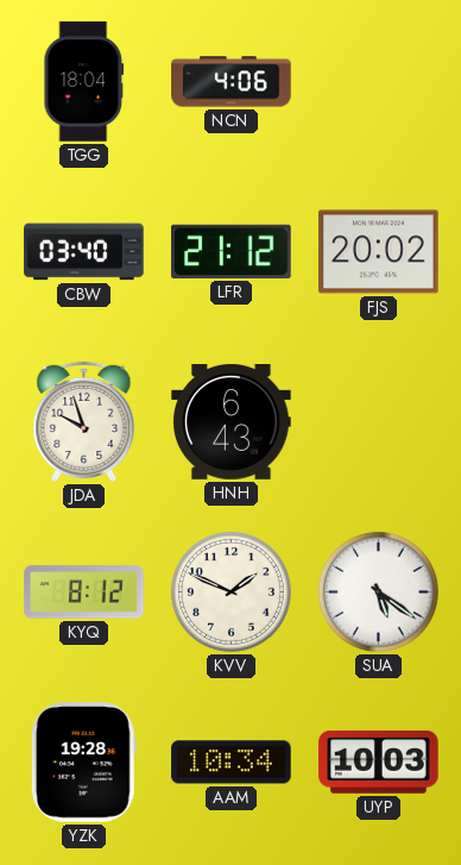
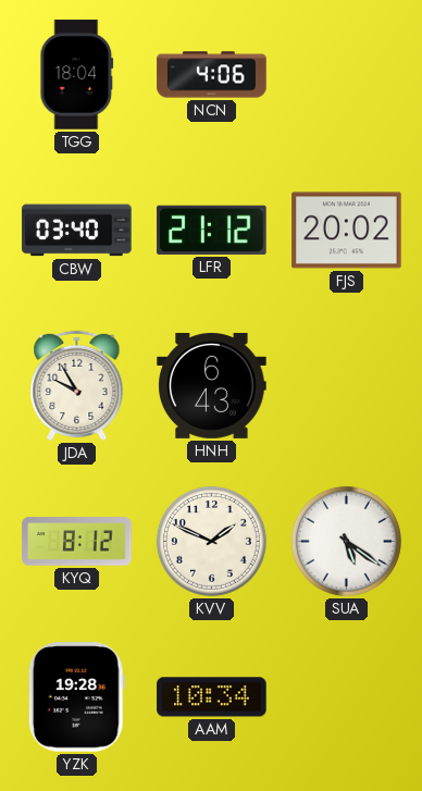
JDA: 9:57 -> 9:55
UYP: 10:03 -> none
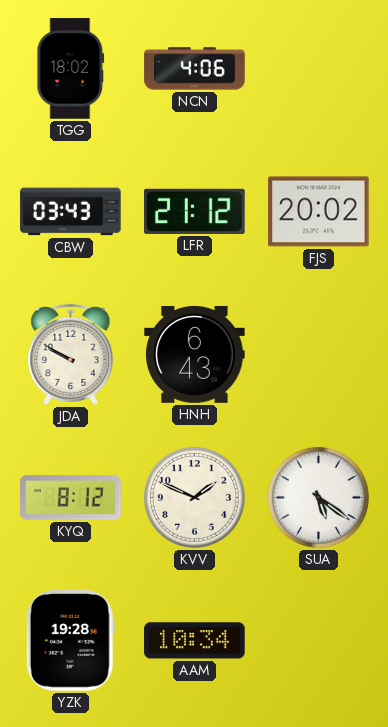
TGG: 18:04 -> 18:02
CBW: 03:40 -> 03:43
JDA: 9:55 -> 9:50
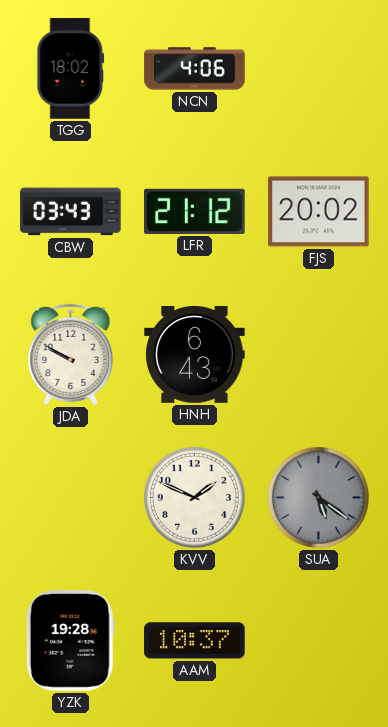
KYQ: 8:12 -> none
SUA dial: white -> grey
AAM: 10:34 -> 10:37
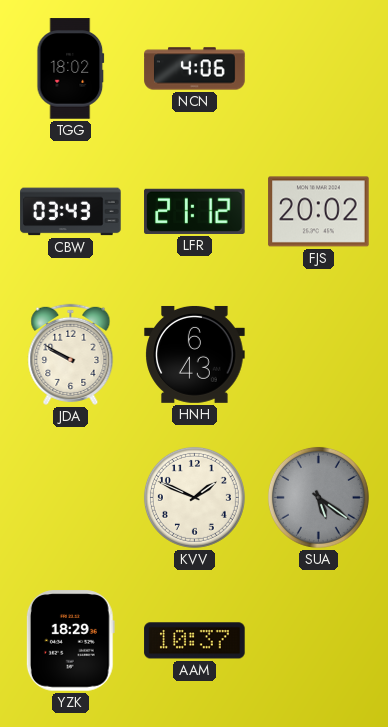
YZK: 19:28 -> 18:29
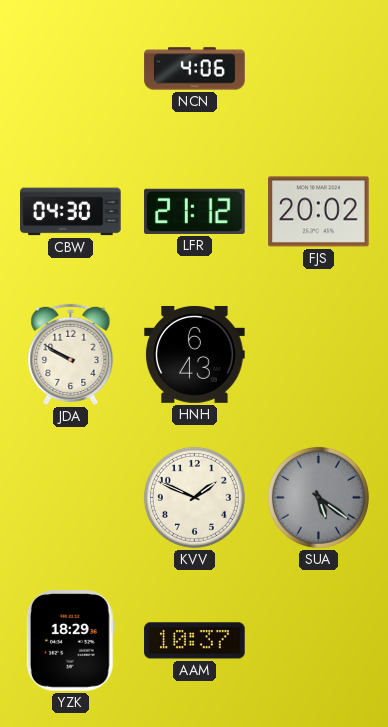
TGG: 18:02 -> none
CBW: 03:43 -> 04:30
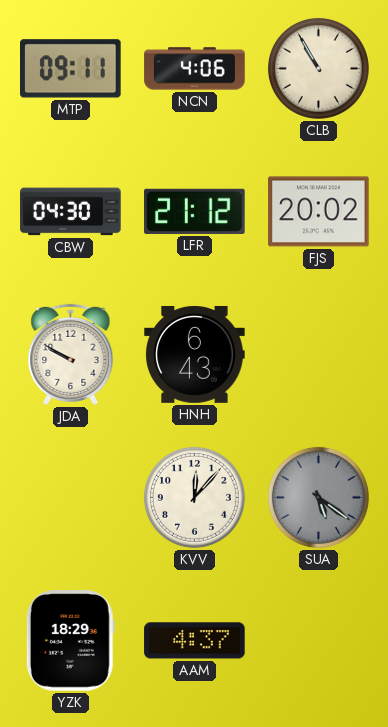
MTP: none -> 09:11
CLB: none -> 10:55
KVV: 1:49 -> 12:07
AAM: 10:37 -> 4:37
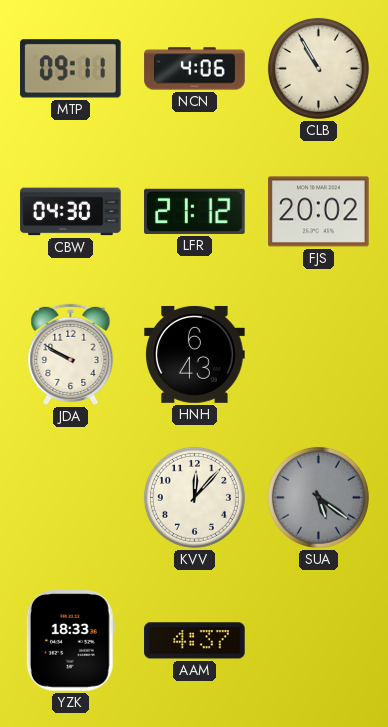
YZK: 18:29 -> 18:33
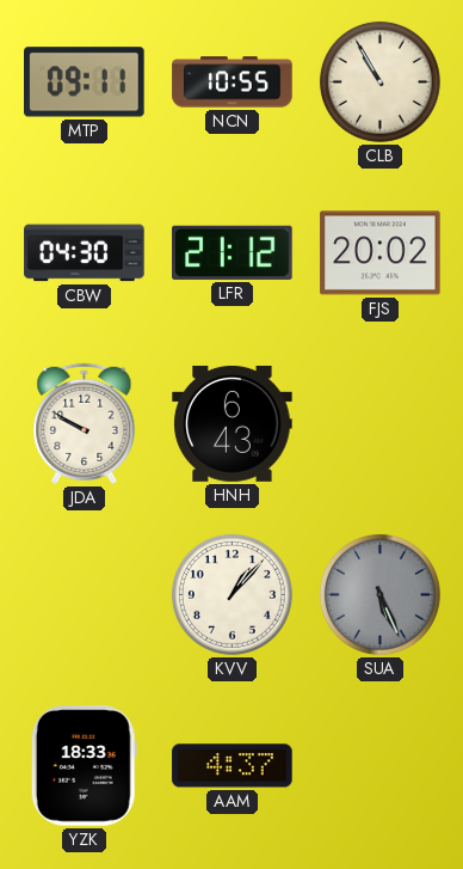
NCN: 4:06 -> 10:55
KVV: 12:07 -> 1:07
SUA: 5:21 -> 5:26
